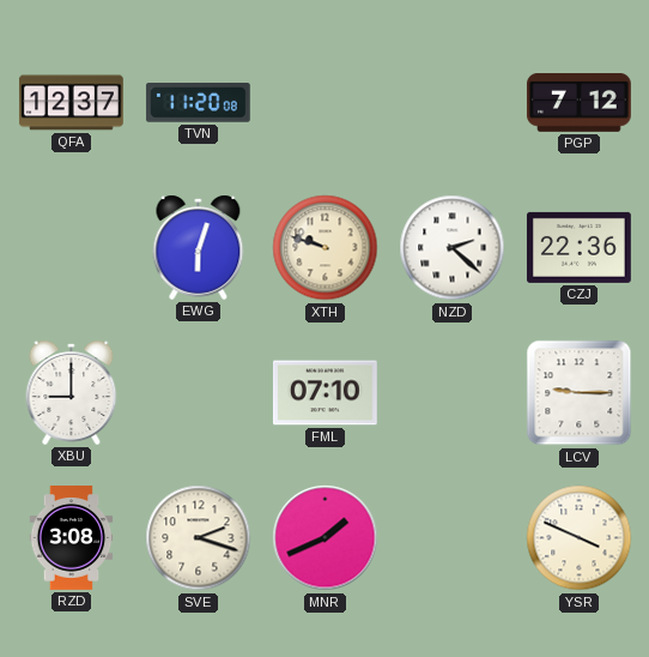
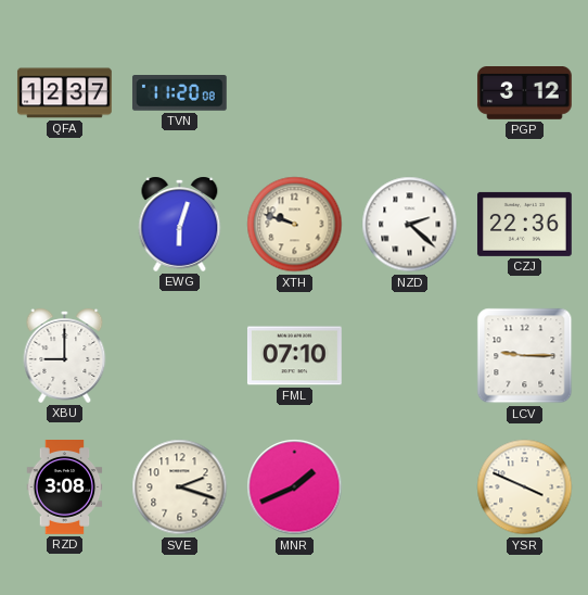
PGP: 7:12 -> 3:12
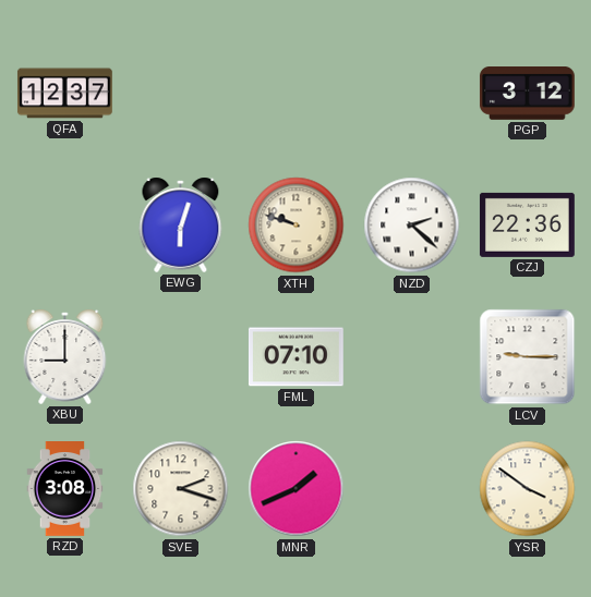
TVN: 11:20 -> none
YSR: 3:49 -> 3:51
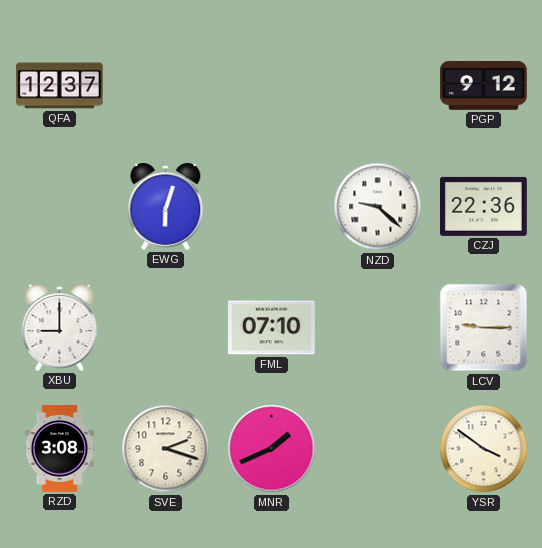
PGP: 3:12 -> 9:12
XTH: 9:48 -> none
NZD: 2:22 -> 9:22
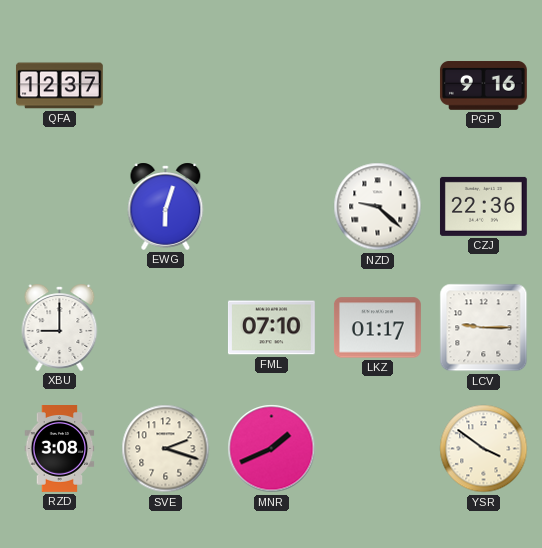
PGP: 9:12 -> 9:16
LKZ: none -> 01:17
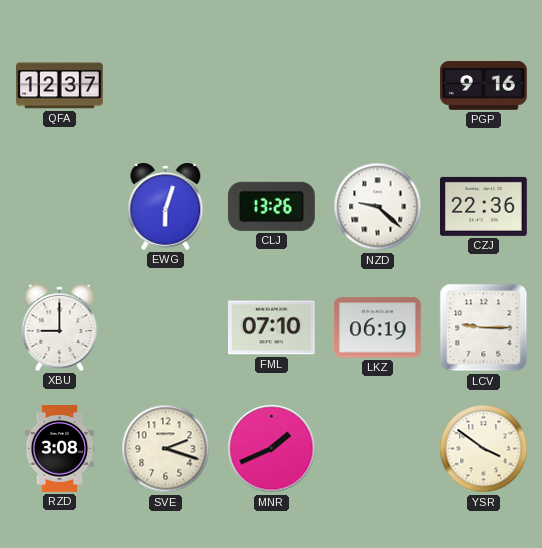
CLJ: none -> 13:26
LKZ: 01:17 -> 06:19
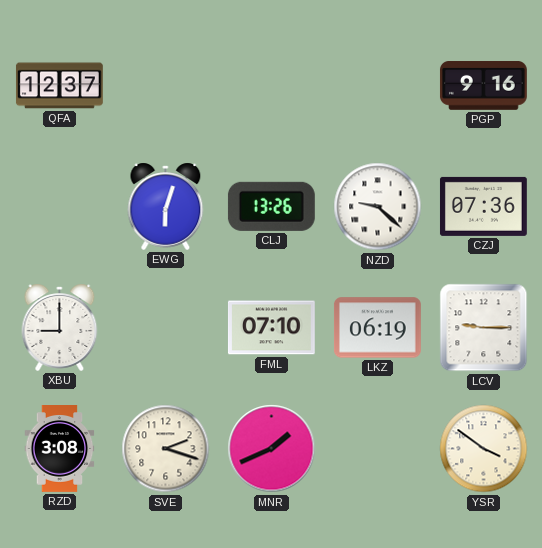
CZJ: 22:36 -> 07:36
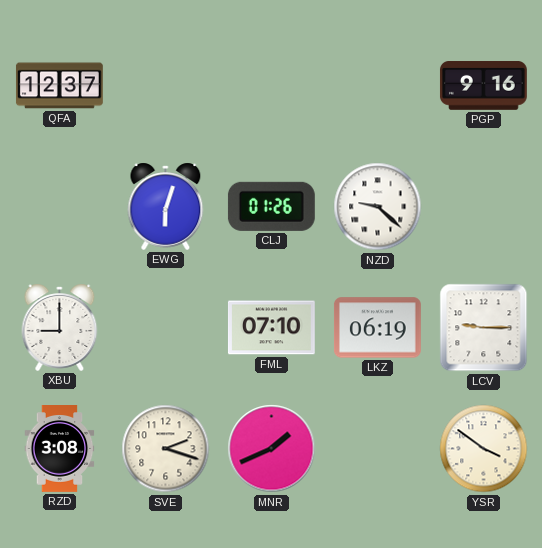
CLJ: 13:26 -> 01:26
CZJ: 07:36 -> none
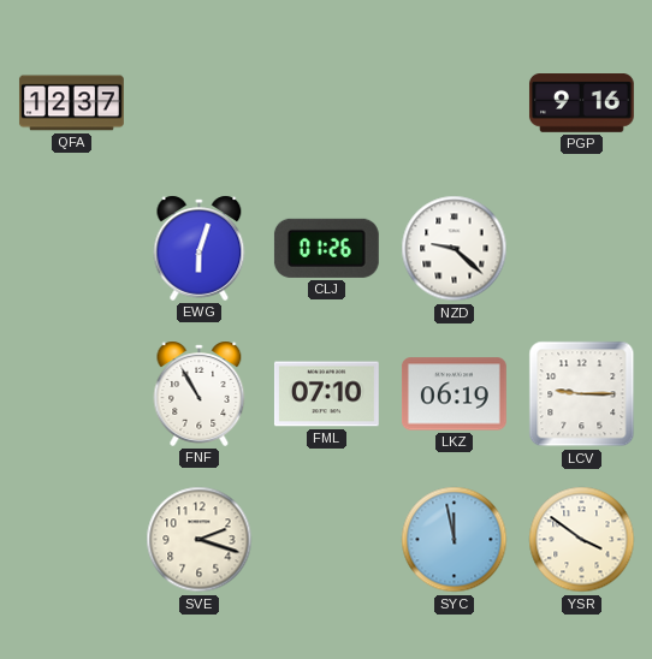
XBU: 9:00 -> none
FNF: none -> 10:55
RZD: 3:08 -> none
MNR: 1:41 -> none
SYC: none -> 11:58
